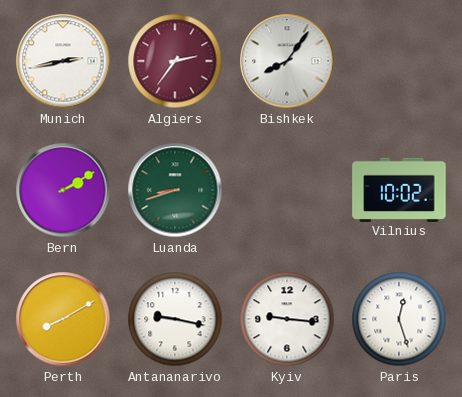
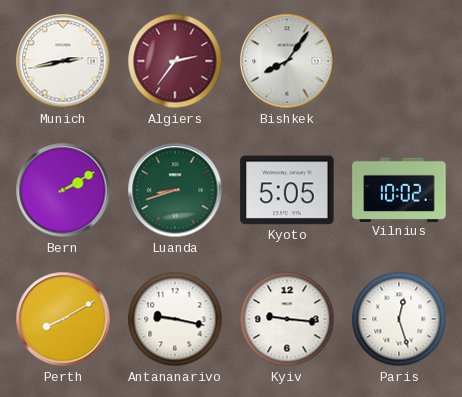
Kyoto: none -> 5:05
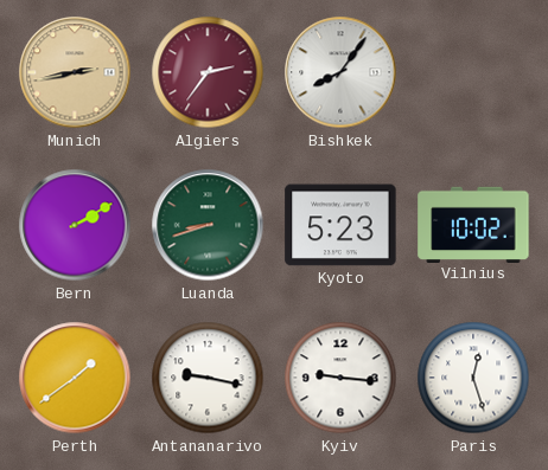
Munich dial: white -> champagne
Kyoto: 5:05 -> 5:23
Perth: 8:10 -> 1:39
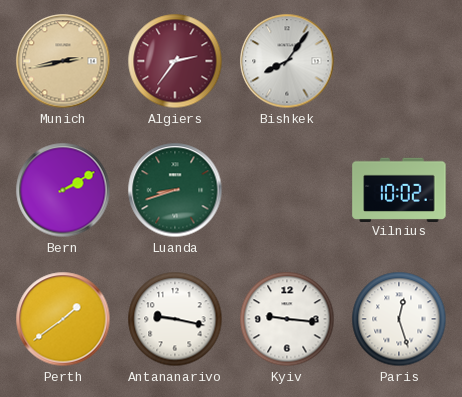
Kyoto: 5:23 -> none
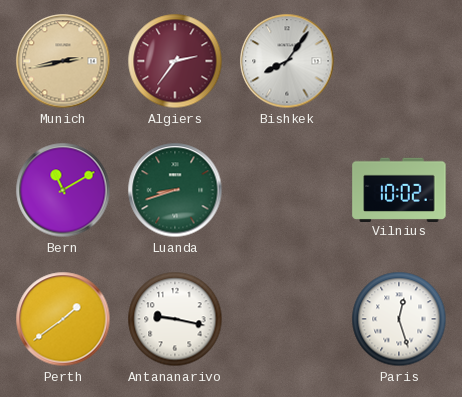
Bern: 2:10 -> 11:10
Kyiv: 9:16 -> none
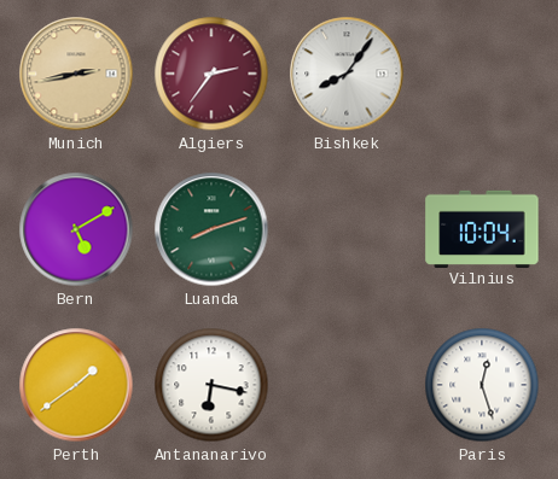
Bern: 11:10 -> 5:10
Luanda: 8:42 -> 8:12
Vilnius: 10:02 -> 10:04
Antananarivo: 9:17 -> 6:17
